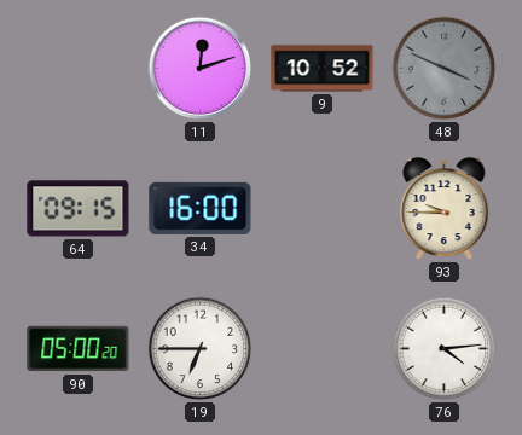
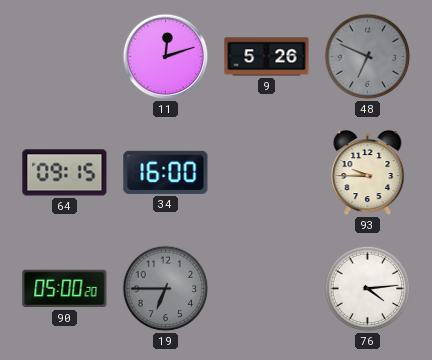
9: 10:52 -> 5:26
48: 3:49 -> 6:49
19 dial: white -> grey
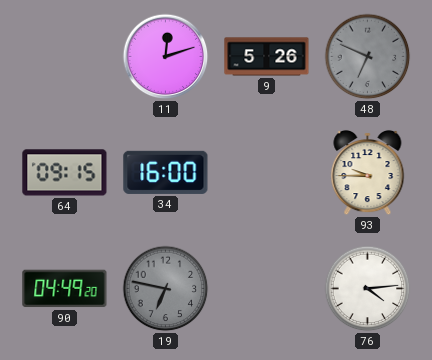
90: 05:00 -> 04:49
19: 6:45 -> 6:47
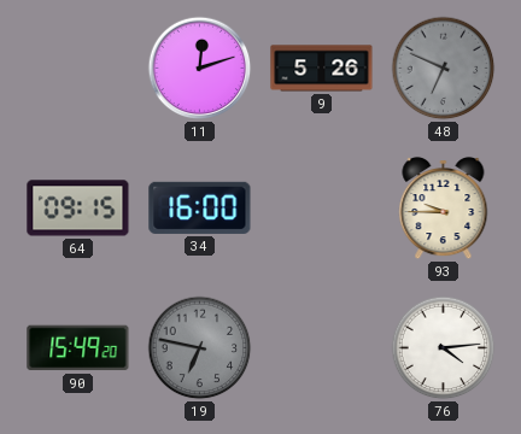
90: 04:49 -> 15:49
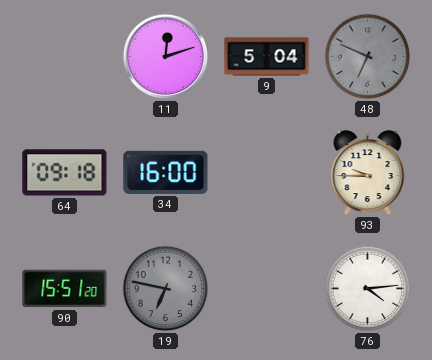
9: 5:26 -> 5:04
64: 09:15 -> 09:18
90: 15:49 -> 15:51
